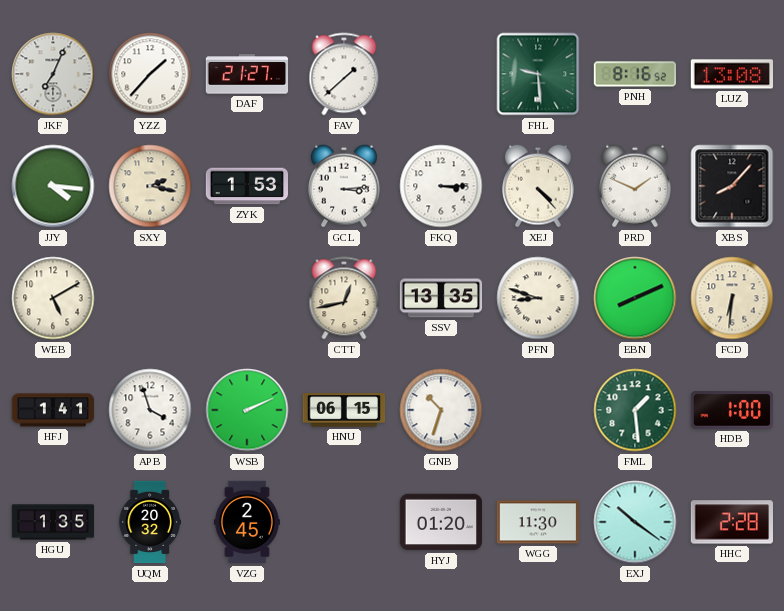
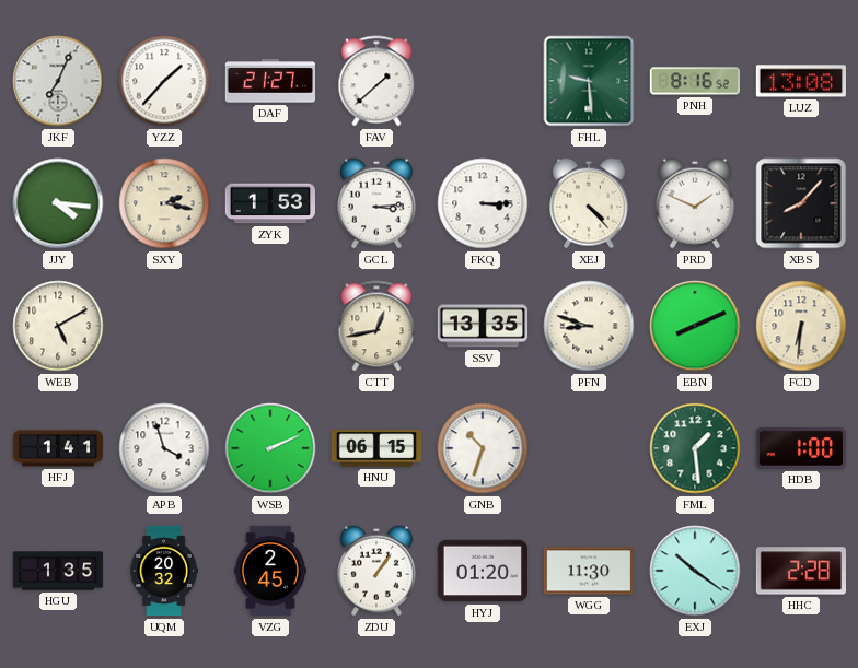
ZDU: none -> 1:06
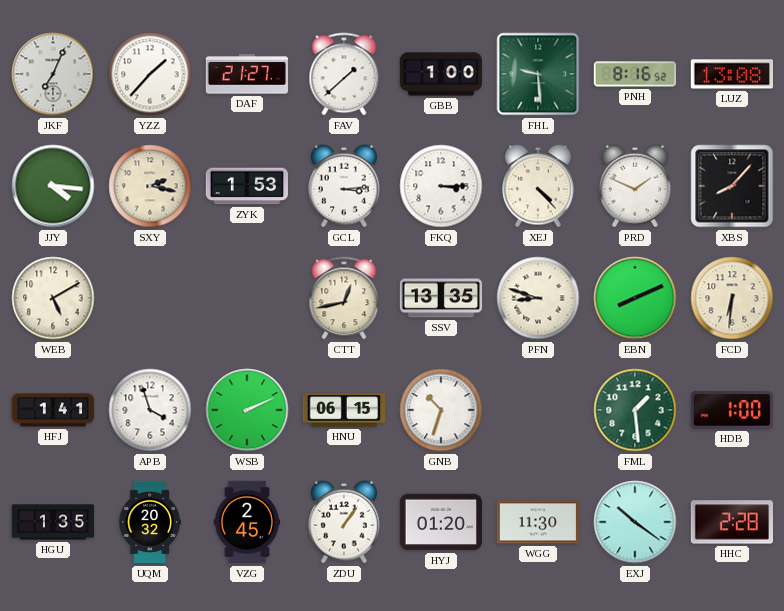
GBB: none -> 1:00
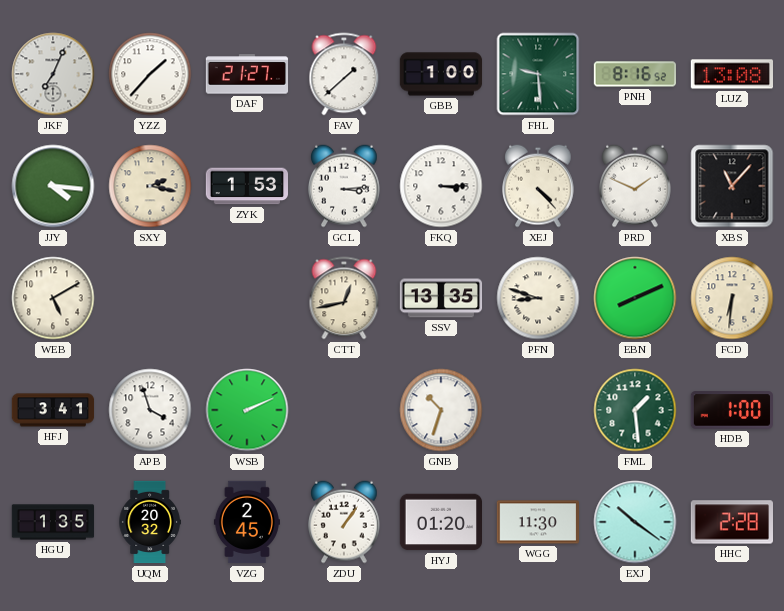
XBS: 8:07 -> 11:07
HFJ: 1:41 -> 3:41
HNU: 06:15 -> none
